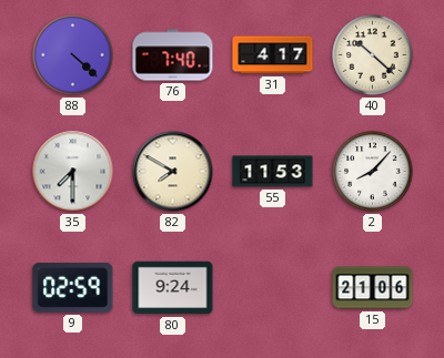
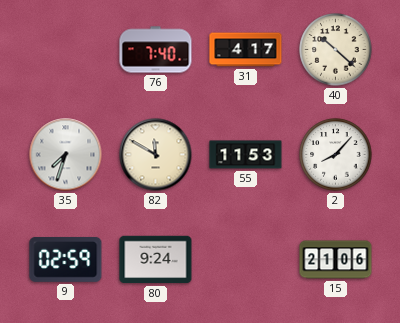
88: 4:22 -> none
35: 7:30 -> 7:33
82: 7:50 -> 11:50
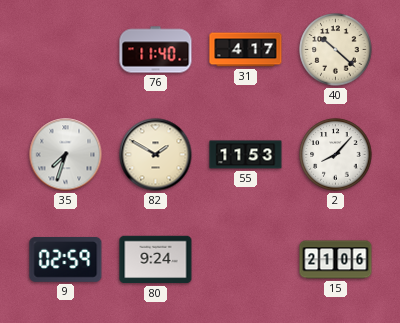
76: 7:40 -> 11:40
82: 11:50 -> 1:50
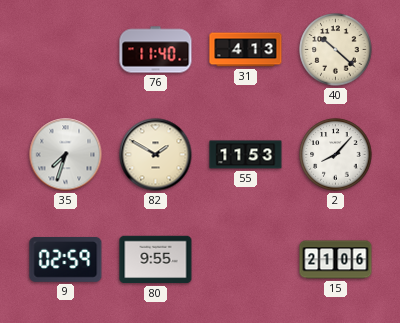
31: 4:17 -> 4:13
80: 9:24 -> 9:55
